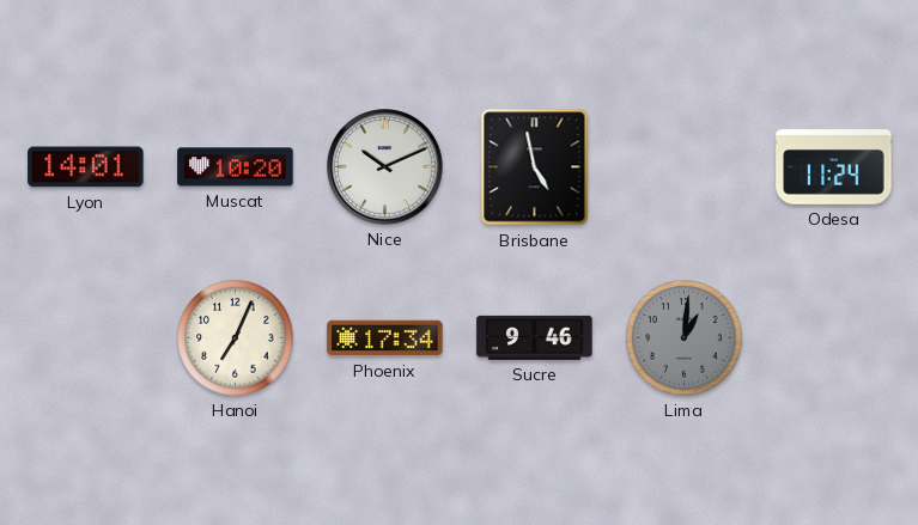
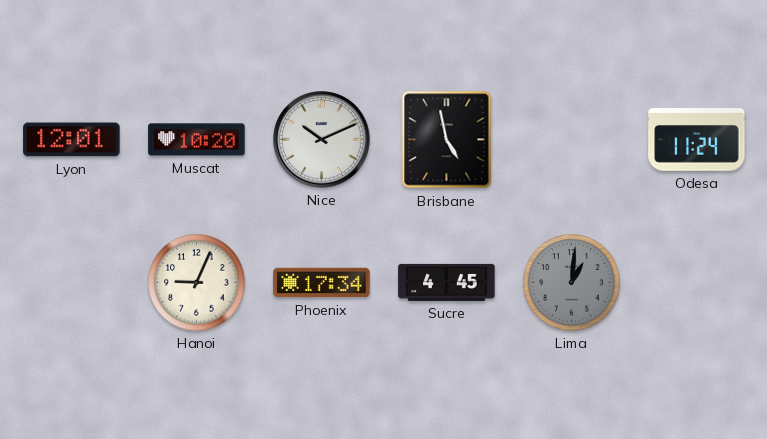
Lyon: 14:01 -> 12:01
Hanoi: 7:04 -> 9:04
Sucre: 9:46 -> 4:45
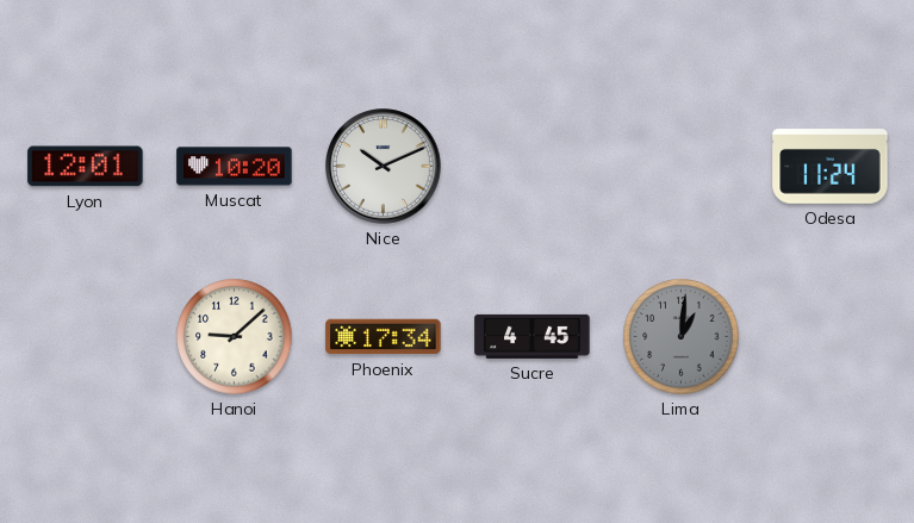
Brisbane: 4:58 -> none
Hanoi: 9:04 -> 9:08
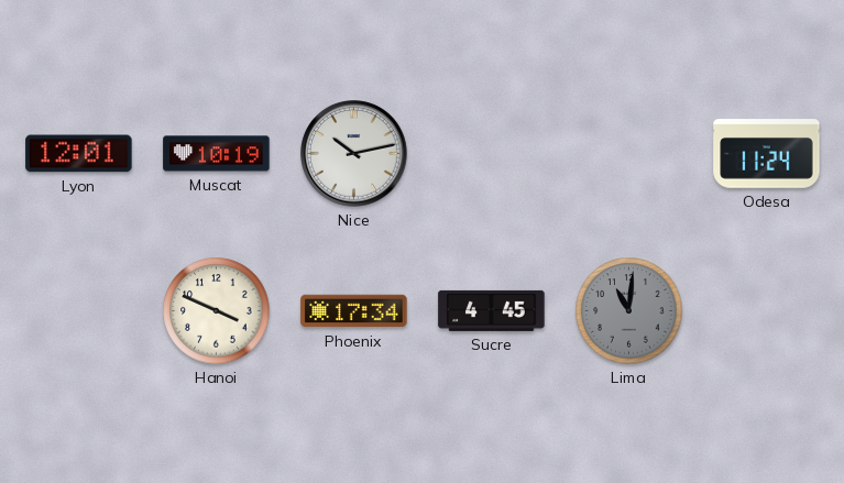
Muscat: 10:20 -> 10:19
Nice: 10:11 -> 10:13
Hanoi: 9:08 -> 3:49
Lima: 1:01 -> 11:01
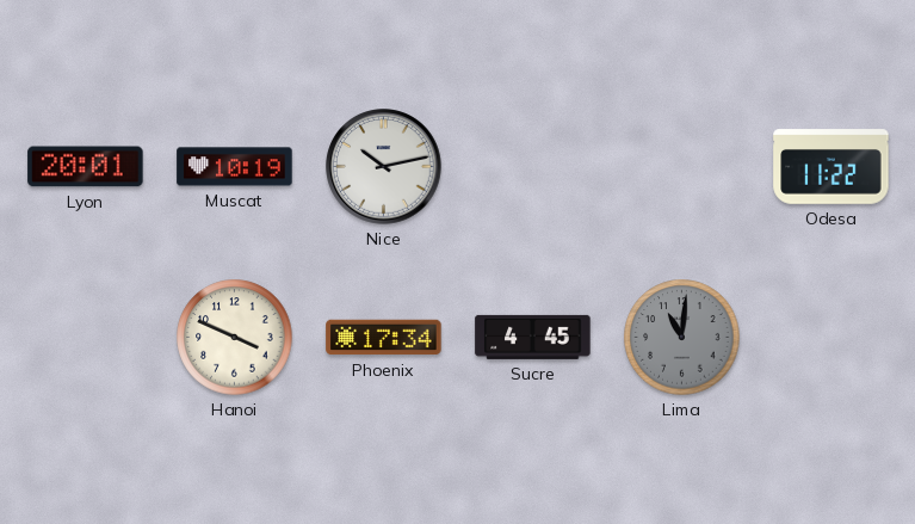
Lyon: 12:01 -> 20:01
Odesa: 11:24 -> 11:22
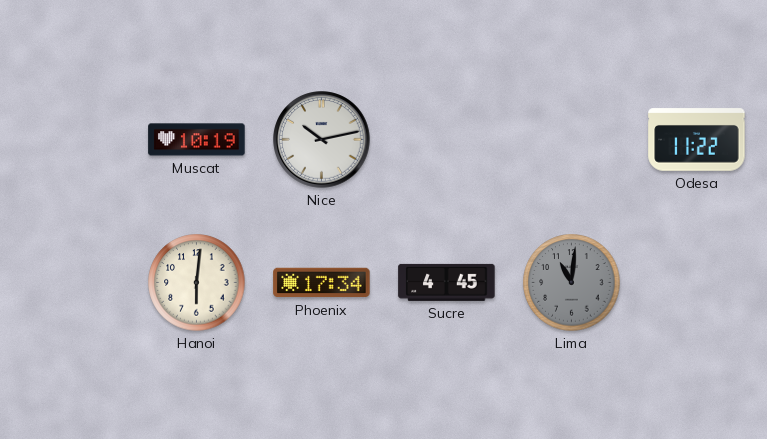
Lyon: 20:01 -> none
Hanoi: 3:49 -> 6:01
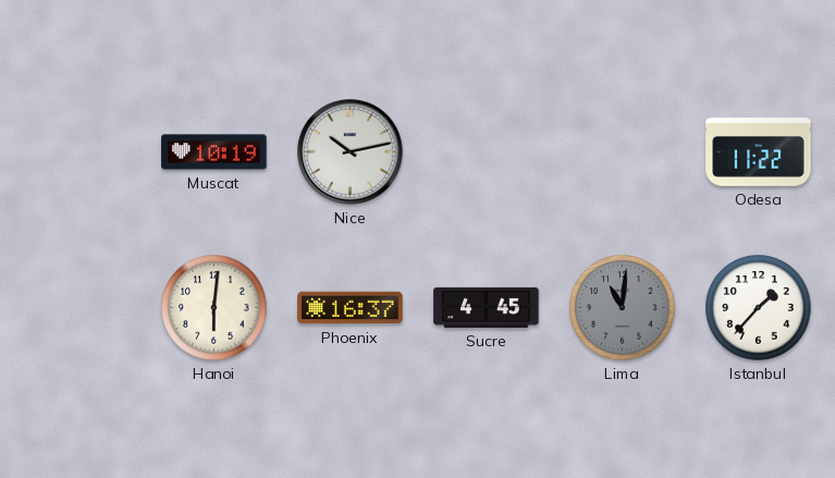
Phoenix: 17:34 -> 16:37
Istanbul: none -> 1:37
